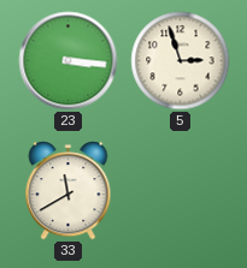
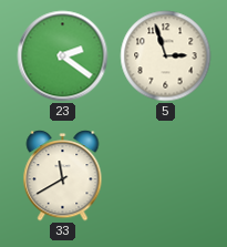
23: 3:16 -> 2:21
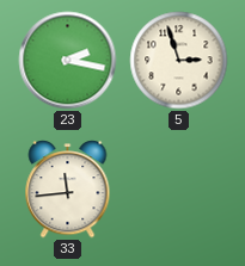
23: 2:21 -> 2:17
33: 11:40 -> 11:44
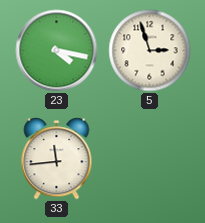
23: 2:17 -> 4:17
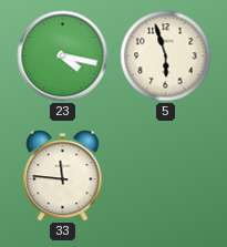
5: 2:57 -> 5:57
33: 11:44 -> 11:46
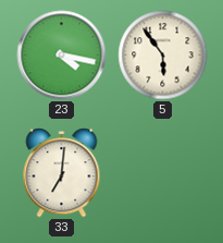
5: 5:57 -> 5:54
33: 11:46 -> 7:01
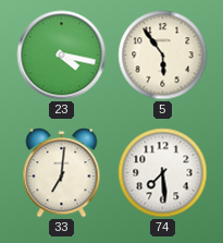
74: none -> 7:29
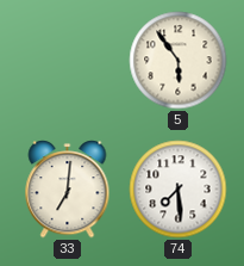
23: 4:17 -> none
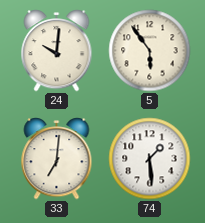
24: none -> 10:01
74: 7:29 -> 1:29
